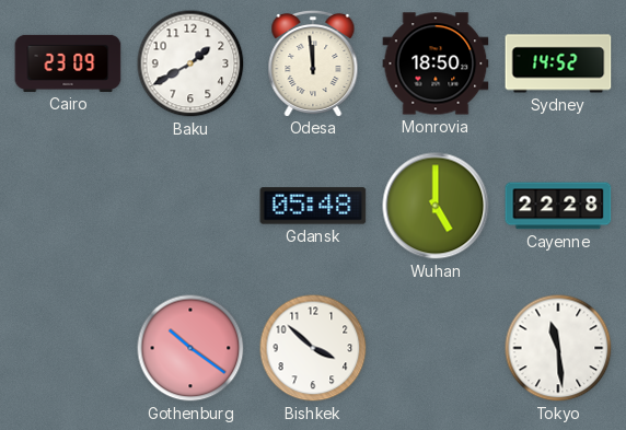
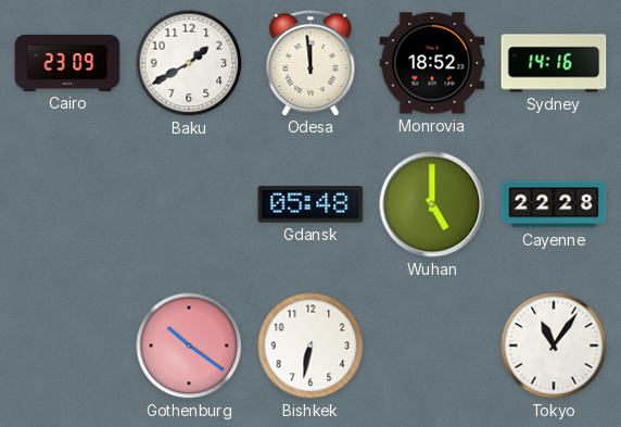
Monrovia: 18:50 -> 18:52
Sydney: 14:52 -> 14:16
Bishkek: 3:52 -> 6:32
Tokyo: 11:29 -> 11:06
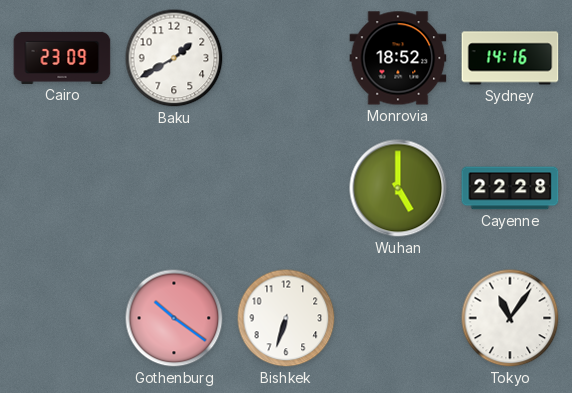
Odesa: 11:59 -> none
Gdansk: 05:48 -> none
Bishkek: 6:32 -> 6:33
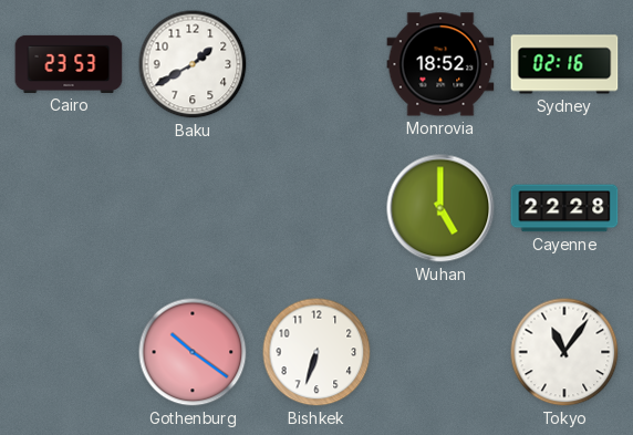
Cairo: 23:09 -> 23:53
Sydney: 14:16 -> 02:16
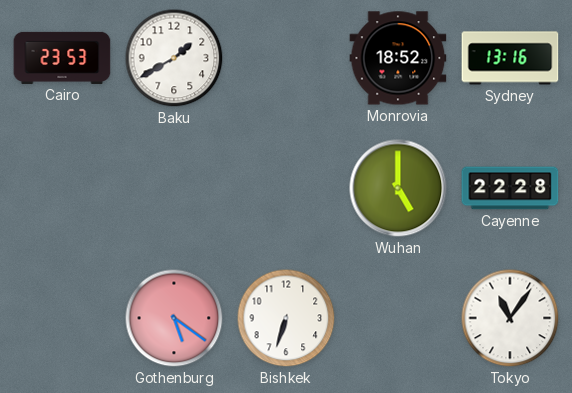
Sydney: 02:16 -> 13:16
Gothenburg: 10:21 -> 5:21
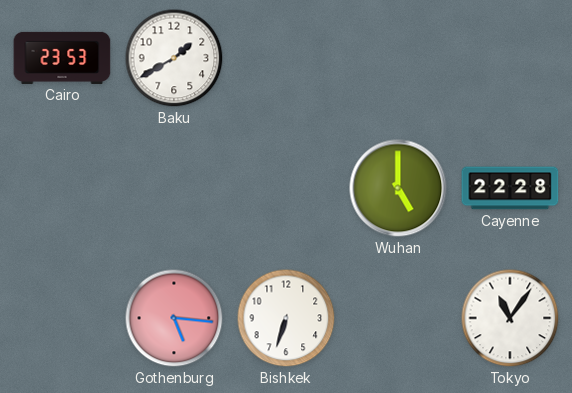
Monrovia: 18:52 -> none
Sydney: 13:16 -> none
Gothenburg: 5:21 -> 5:16
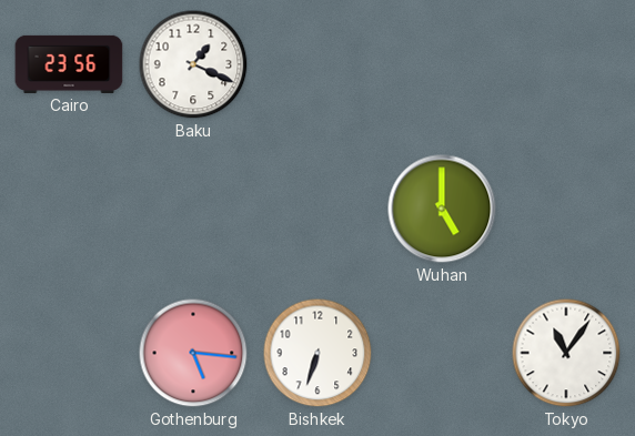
Cairo: 23:53 -> 23:56
Baku: 1:40 -> 1:19
Cayenne: 22:28 -> none
